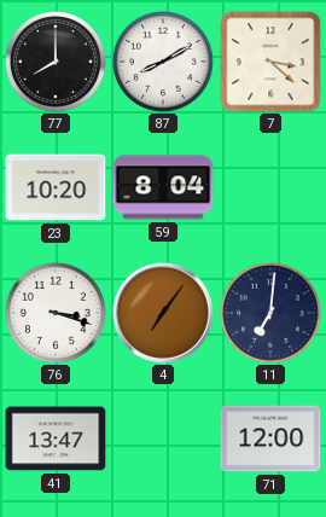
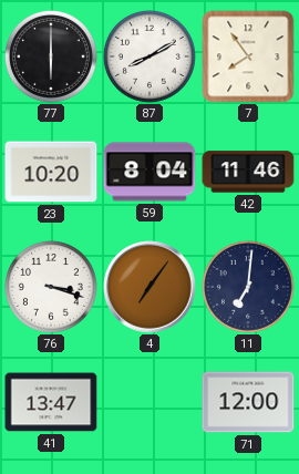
77: 8:00 -> 6:00
7: 3:22 -> 7:54
42: none -> 11:46
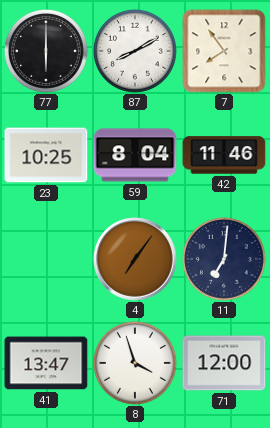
23: 10:20 -> 10:25
76: 3:18 -> none
8: none -> 3:57
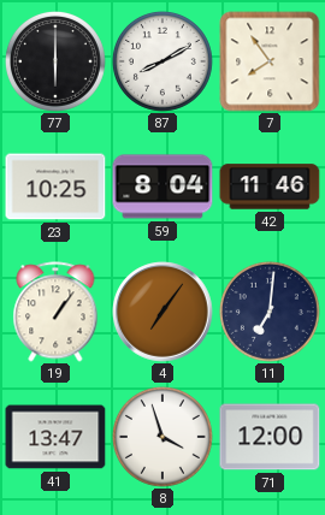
19: none -> 1:06
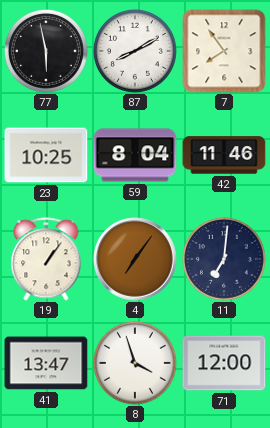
77: 6:00 -> 5:58
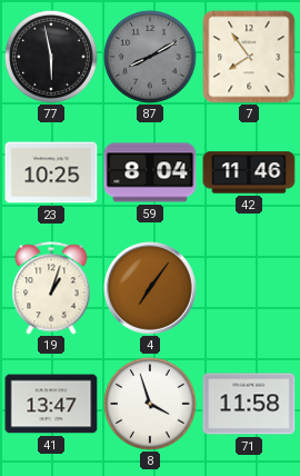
87 dial: white -> grey
19: 1:06 -> 1:03
11: 7:01 -> none
71: 12:00 -> 11:58
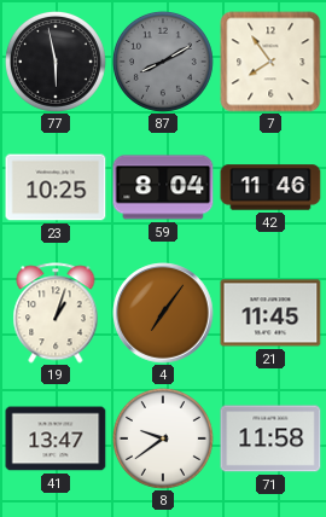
21: none -> 11:45
8: 3:57 -> 9:39
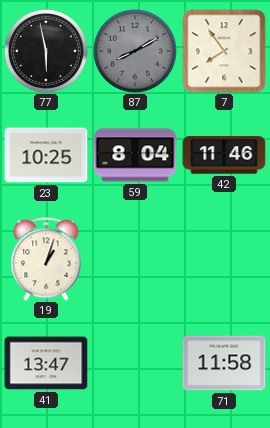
4: 7:06 -> none
21: 11:45 -> none
8: 9:39 -> none
